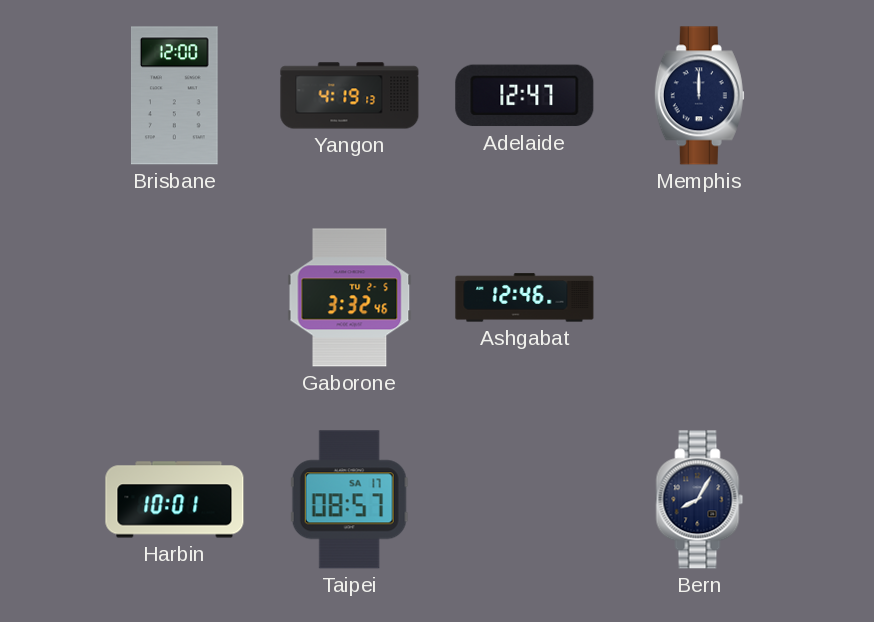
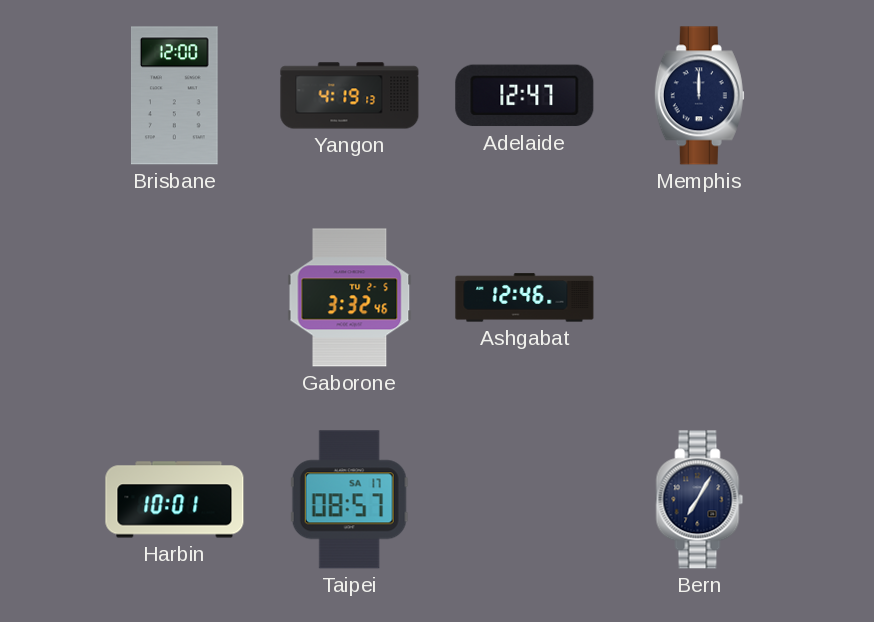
Bern: 8:05 -> 7:05
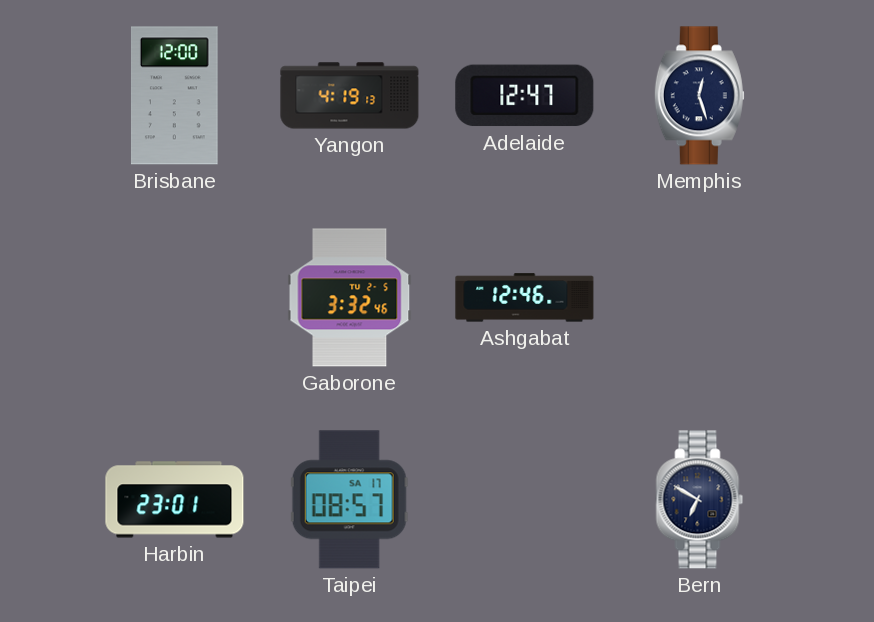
Memphis: 12:00 -> 12:27
Harbin: 10:01 -> 23:01
Bern: 7:05 -> 6:50
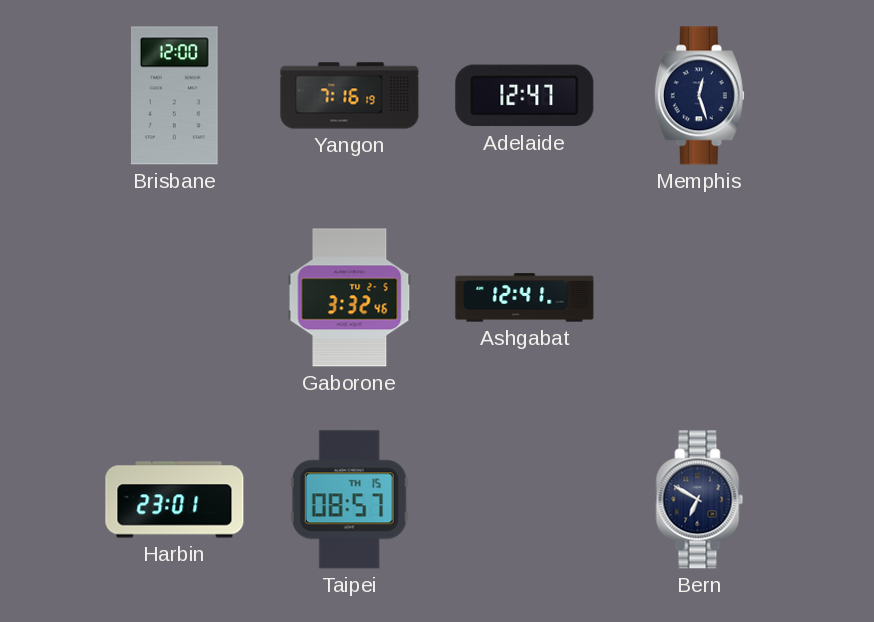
Yangon: 4:19 -> 7:16
Ashgabat: 12:46 -> 12:41
Taipei date: SA 17 -> TH 15
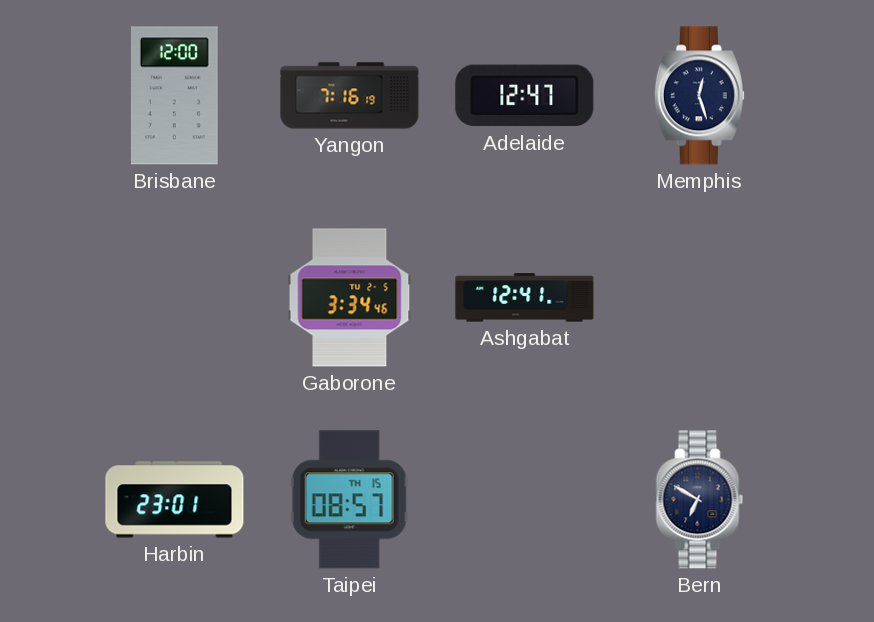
Gaborone: 3:32 -> 3:34
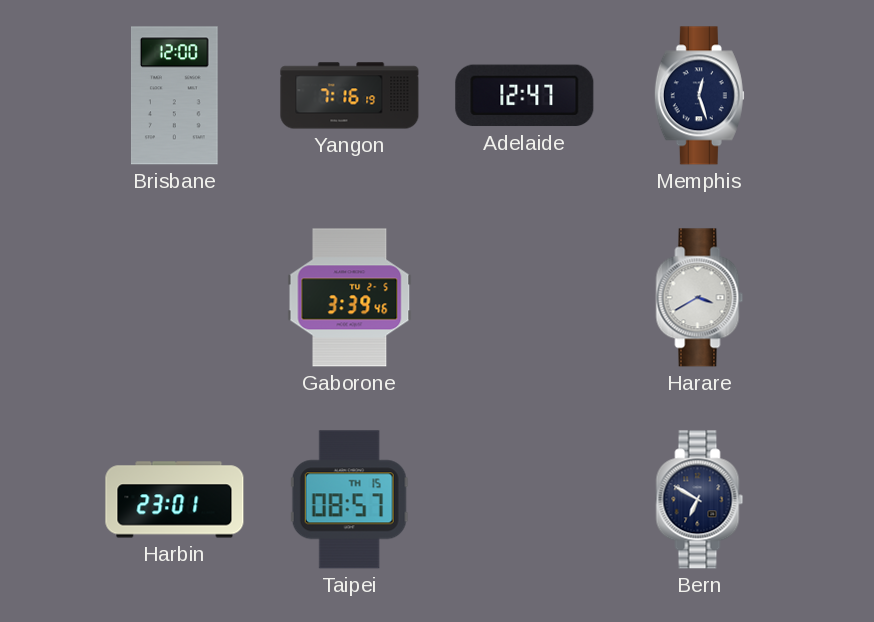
Gaborone: 3:34 -> 3:39
Ashgabat: 12:41 -> none
Harare: none -> 3:40
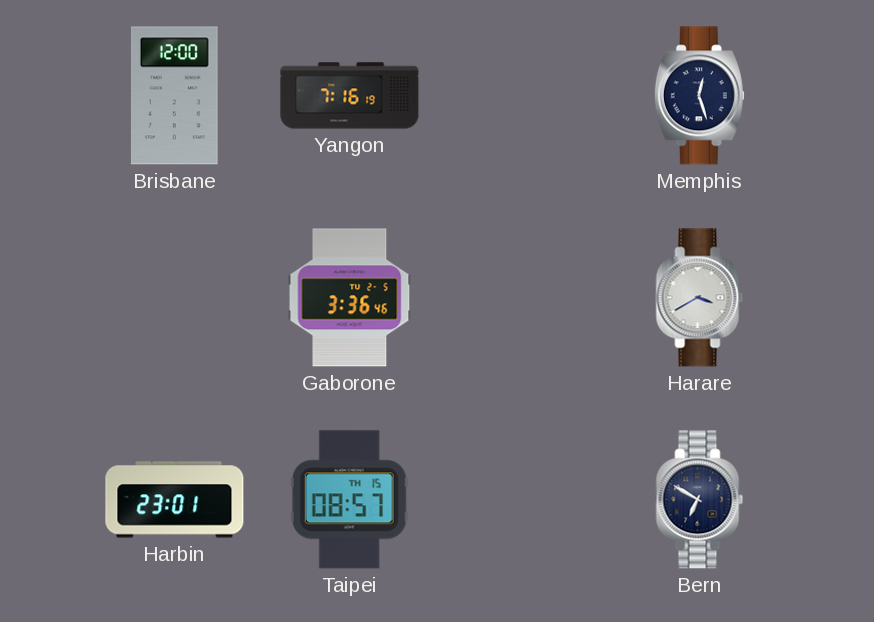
Adelaide: 12:47 -> none
Gaborone: 3:39 -> 3:36
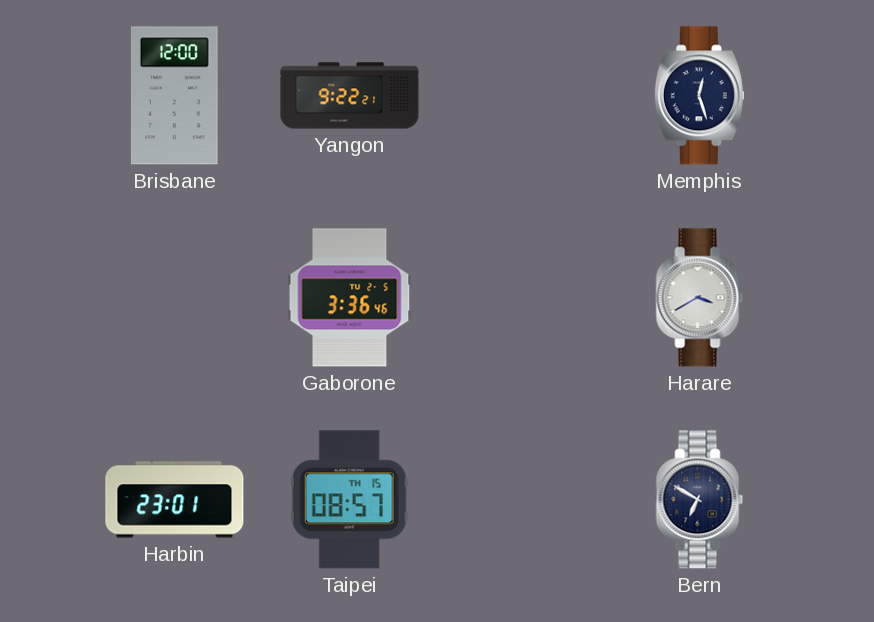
Yangon: 7:16 -> 9:22
